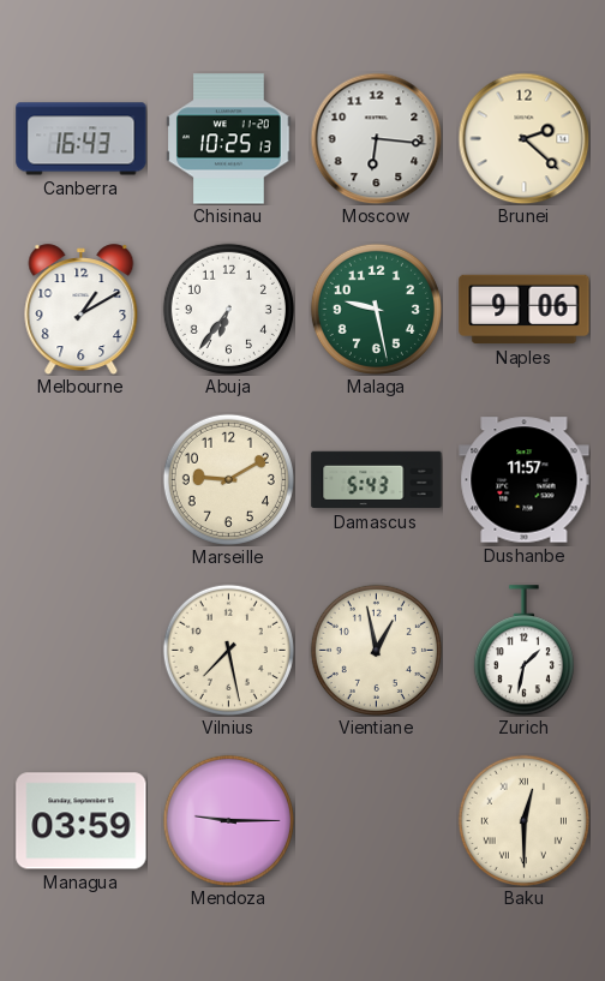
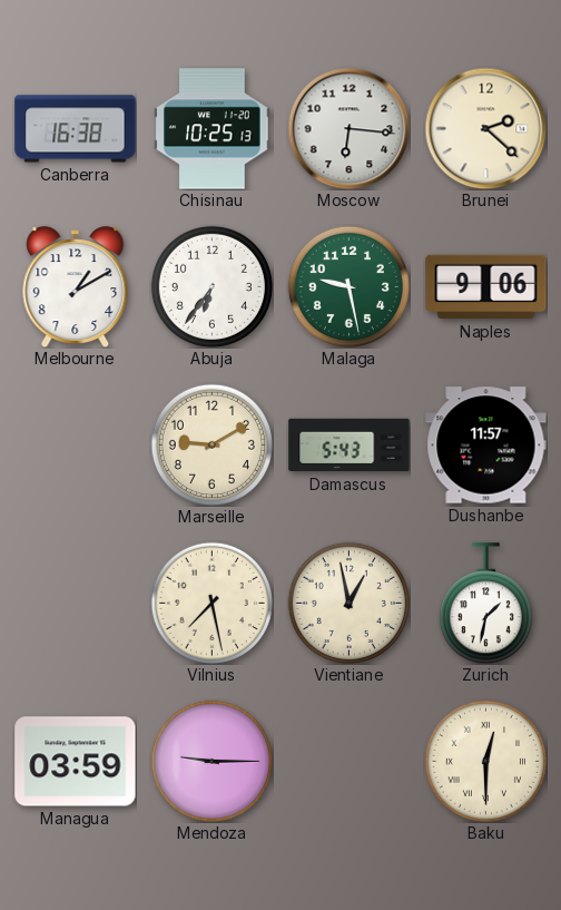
Canberra: 16:43 -> 16:38
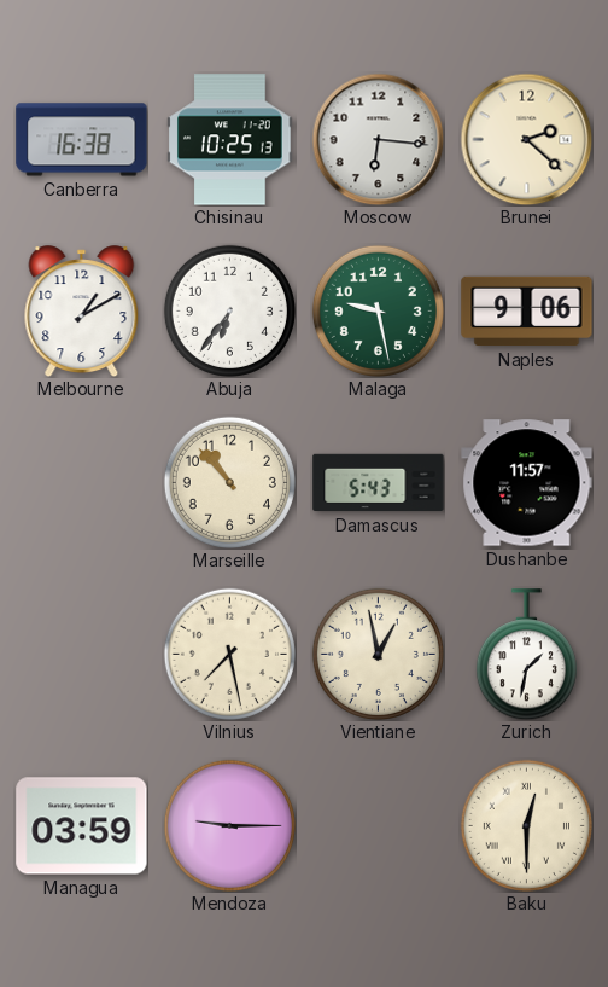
Marseille: 9:10 -> 10:53
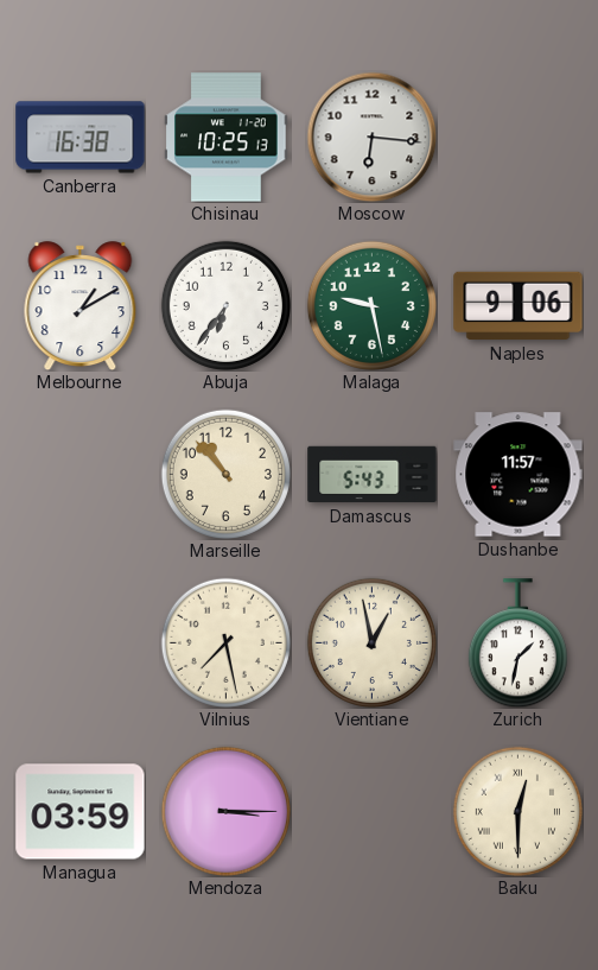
Brunei: 2:22 -> none
Mendoza: 9:15 -> 3:15
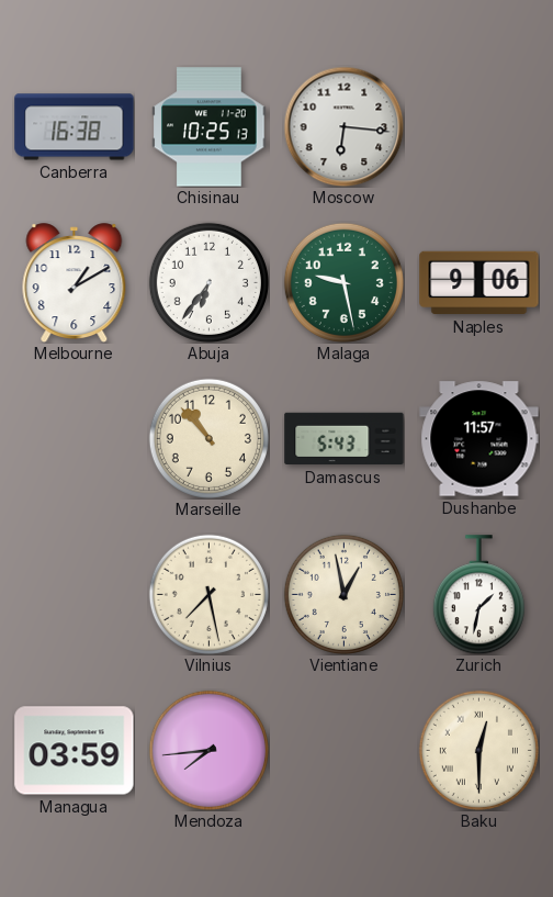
Mendoza: 3:15 -> 7:44
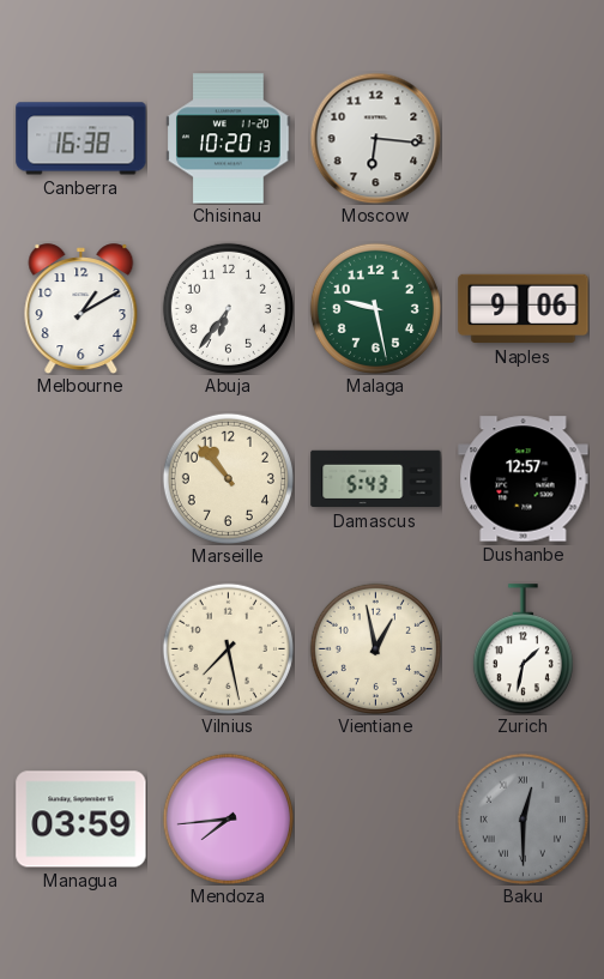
Chisinau: 10:25 -> 10:20
Dushanbe: 11:57 -> 12:57
Baku dial: cream -> grey
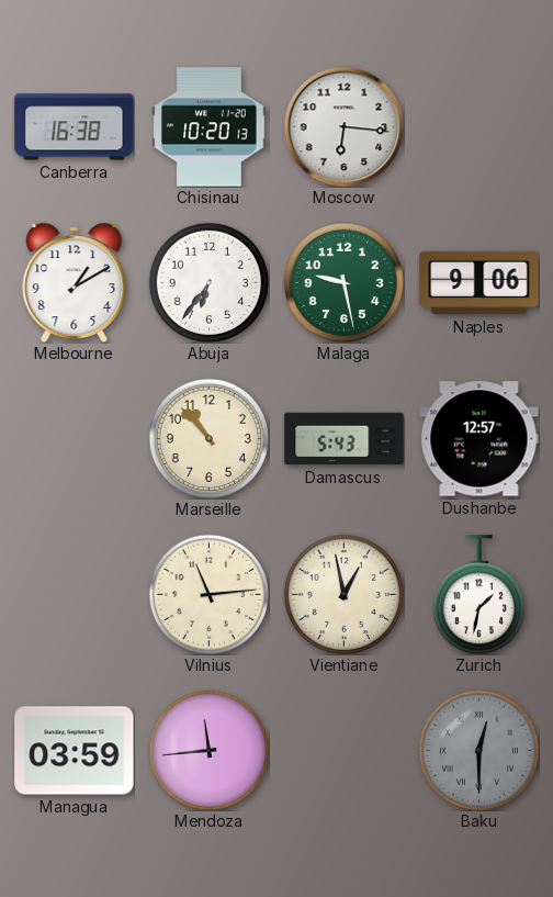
Vilnius: 7:28 -> 11:14
Mendoza: 7:44 -> 11:44
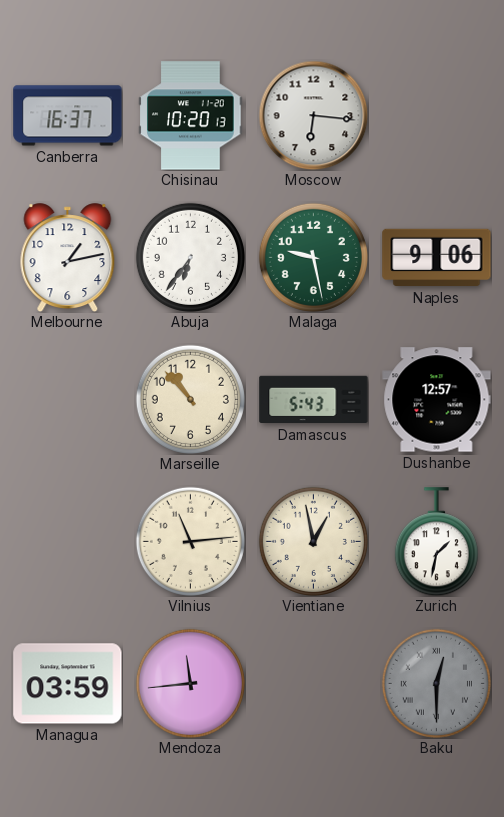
Canberra: 16:38 -> 16:37
Melbourne: 1:10 -> 1:13
